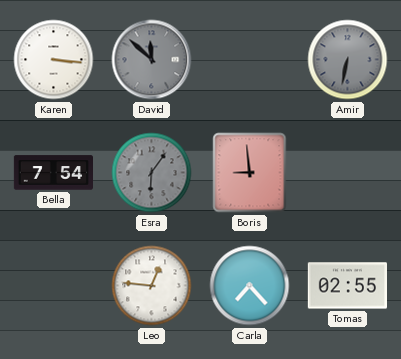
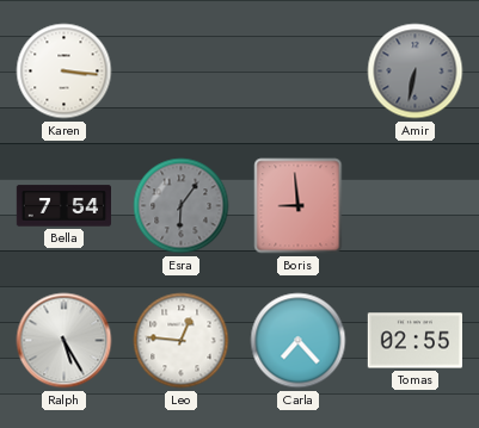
David: 11:52 -> none
Ralph: none -> 5:25
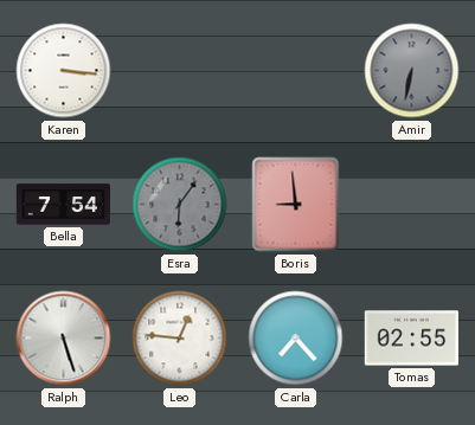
Ralph: 5:25 -> 5:27
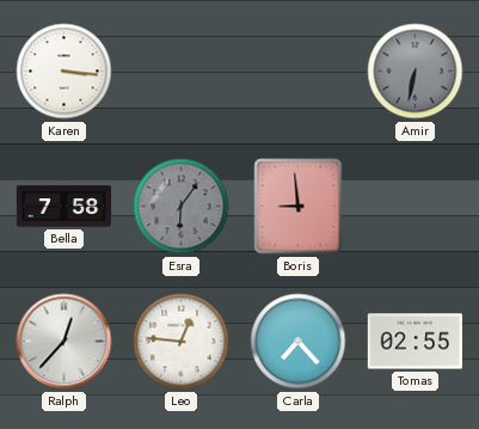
Bella: 7:54 -> 7:58
Ralph: 5:27 -> 12:37
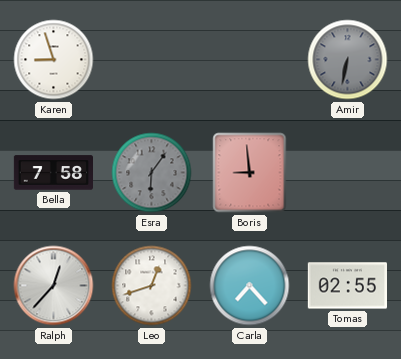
Karen: 3:16 -> 8:57
Leo: 12:46 -> 12:42
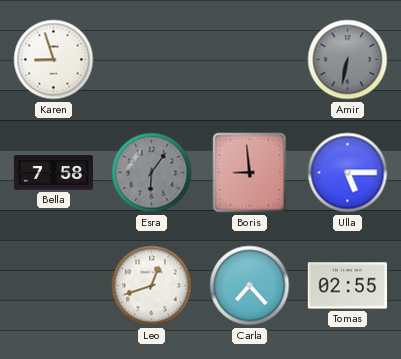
Ulla: none -> 5:15
Ralph: 12:37 -> none
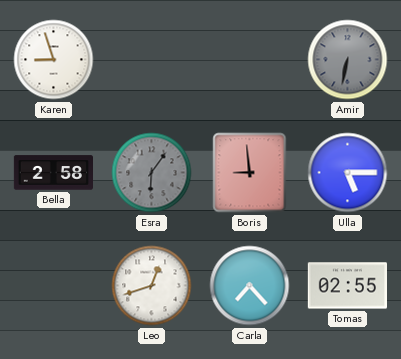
Bella: 7:58 -> 2:58
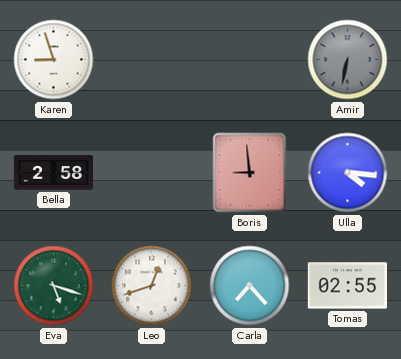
Esra: 6:06 -> none
Ulla: 5:15 -> 4:16
Eva: none -> 5:18
